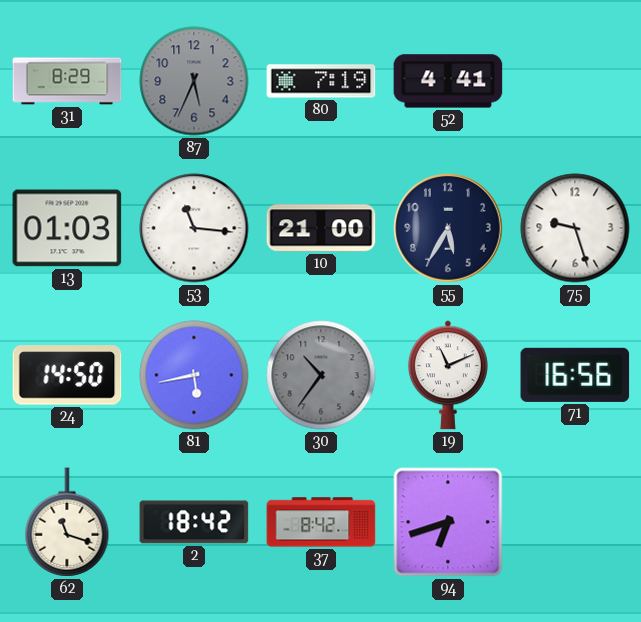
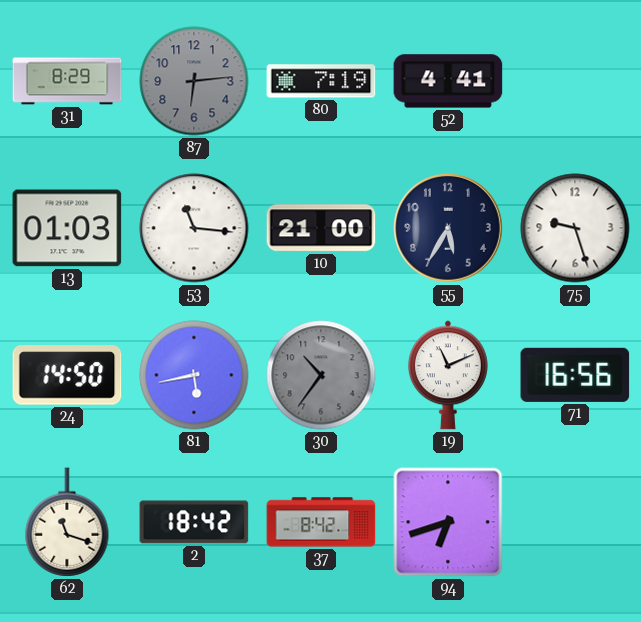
87: 5:34 -> 6:14
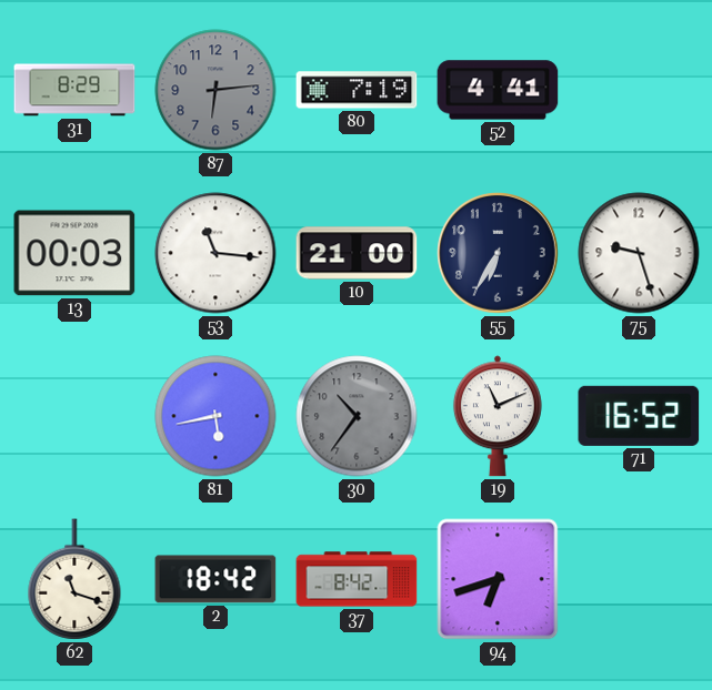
13: 01:03 -> 00:03
55: 5:35 -> 6:35
24: 14:50 -> none
71: 16:56 -> 16:52
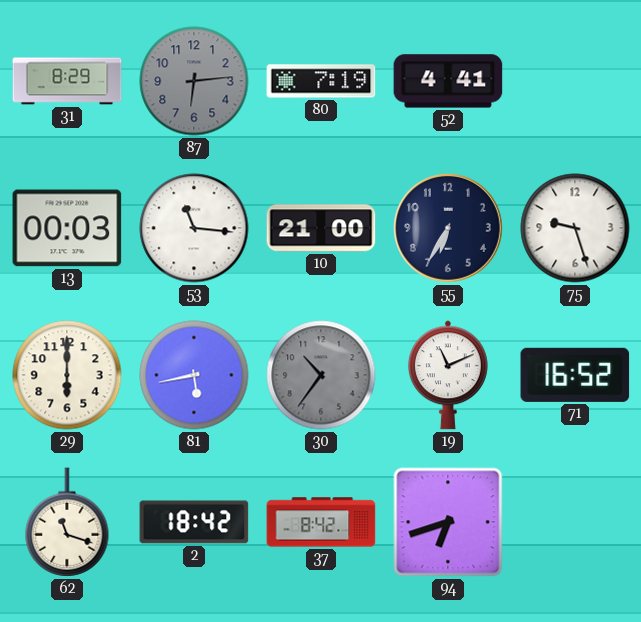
29: none -> 6:00
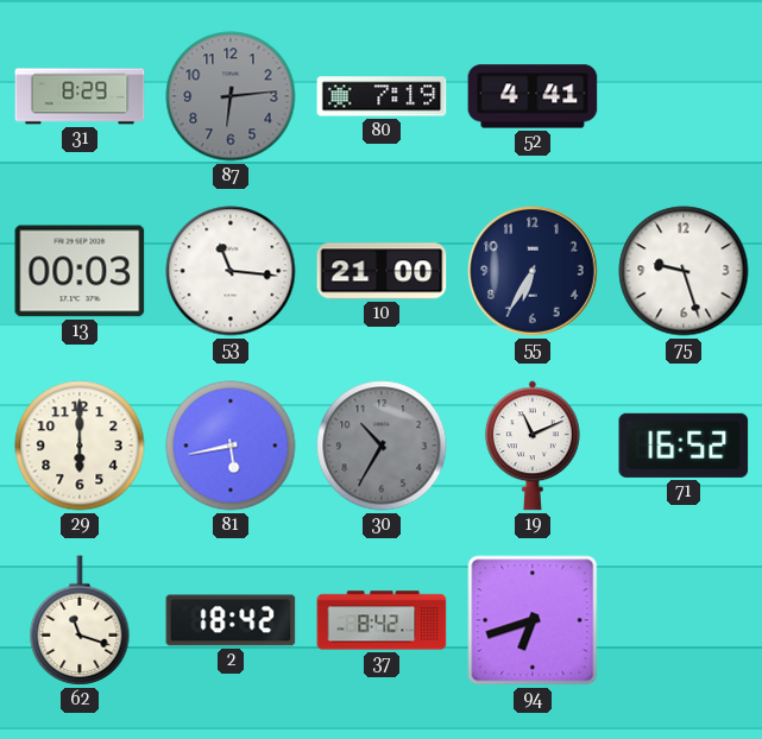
30: 10:36 -> 10:35
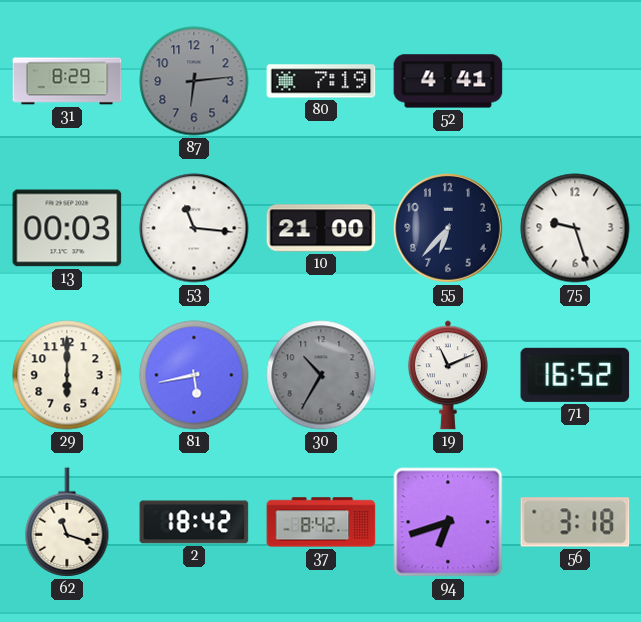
55: 6:35 -> 6:37
56: none -> 3:18
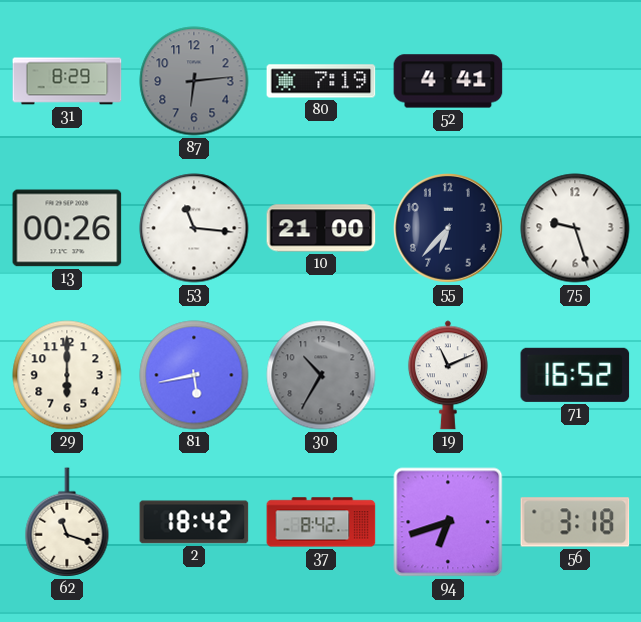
13: 00:03 -> 00:26
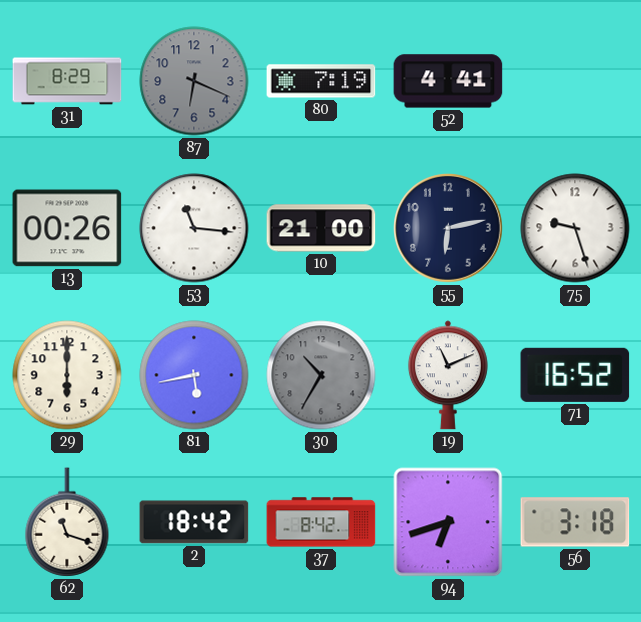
87: 6:14 -> 6:19
55: 6:37 -> 6:13
